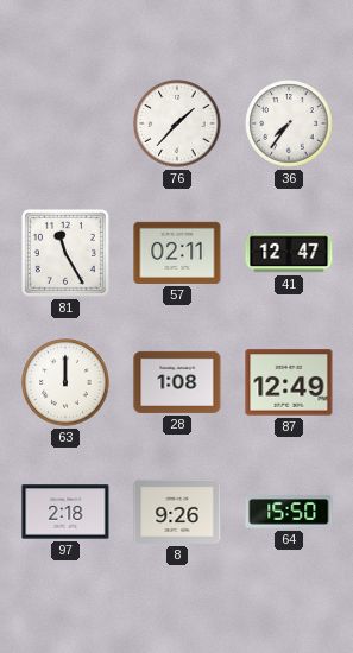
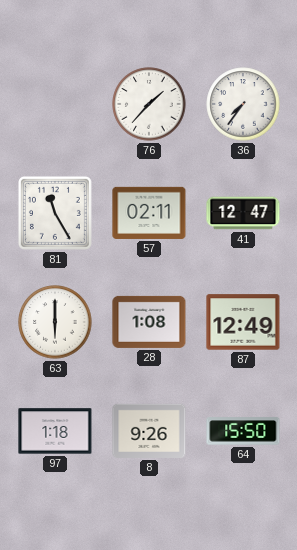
63: 12:00 -> 6:00
97: 2:18 -> 1:18
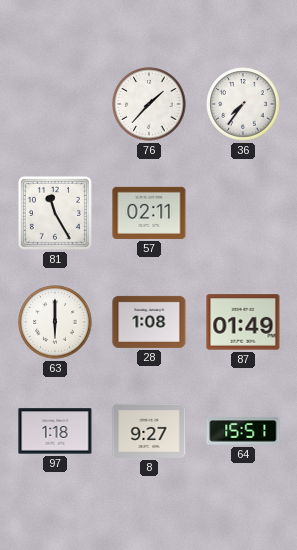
41: 12:47 -> none
87: 12:49 -> 01:49
8: 9:26 -> 9:27
64: 15:50 -> 15:51
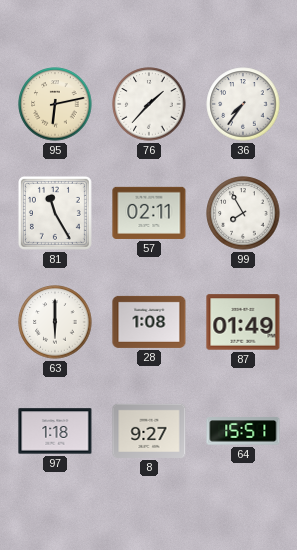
95: none -> 6:13
99: none -> 7:55
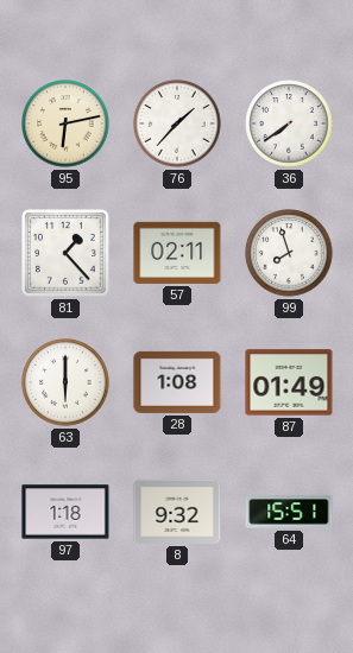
36: 7:36 -> 7:39
81: 11:25 -> 1:23
99: 7:55 -> 7:57
8: 9:27 -> 9:32
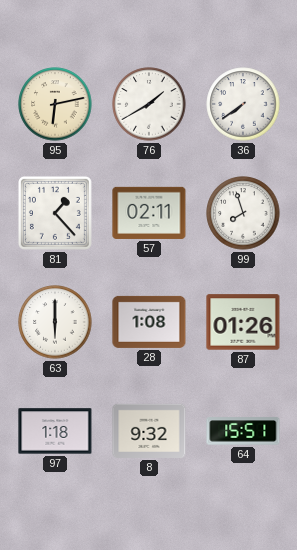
76: 1:37 -> 1:40
87: 01:49 -> 01:26
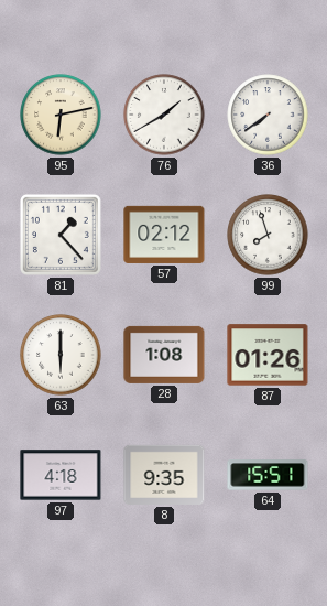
57: 02:11 -> 02:12
97: 1:18 -> 4:18
8: 9:32 -> 9:35
